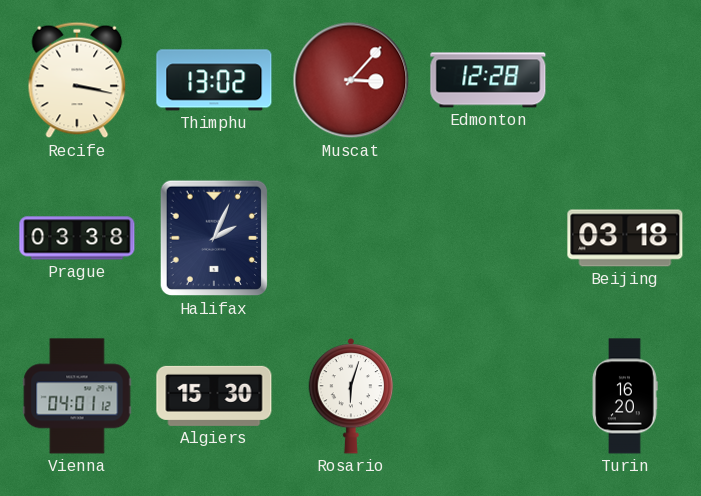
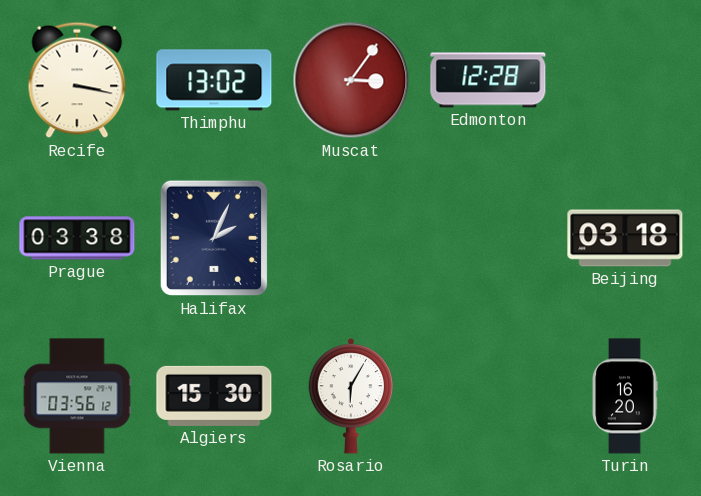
Muscat: 3:07 -> 3:06
Vienna: 04:01 -> 03:56
Rosario: 6:03 -> 6:05
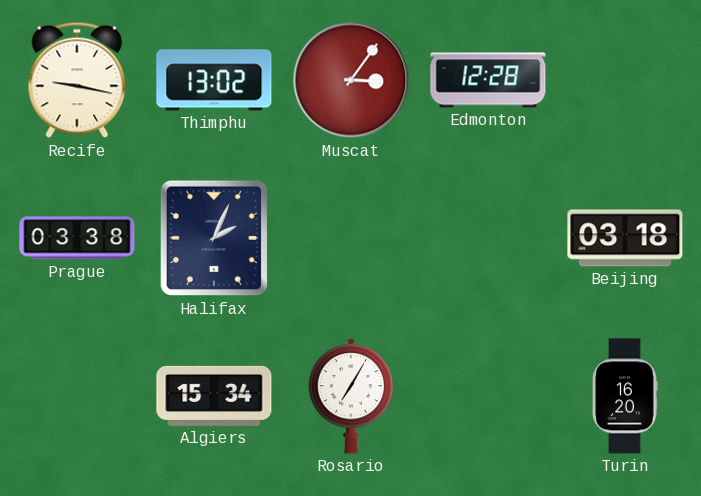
Recife: 3:17 -> 9:17
Vienna: 03:56 -> none
Algiers: 15:30 -> 15:34
Rosario: 6:05 -> 7:05
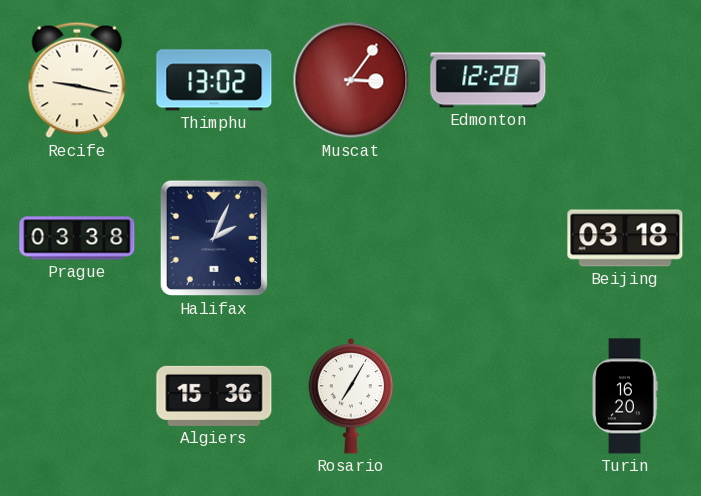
Algiers: 15:34 -> 15:36
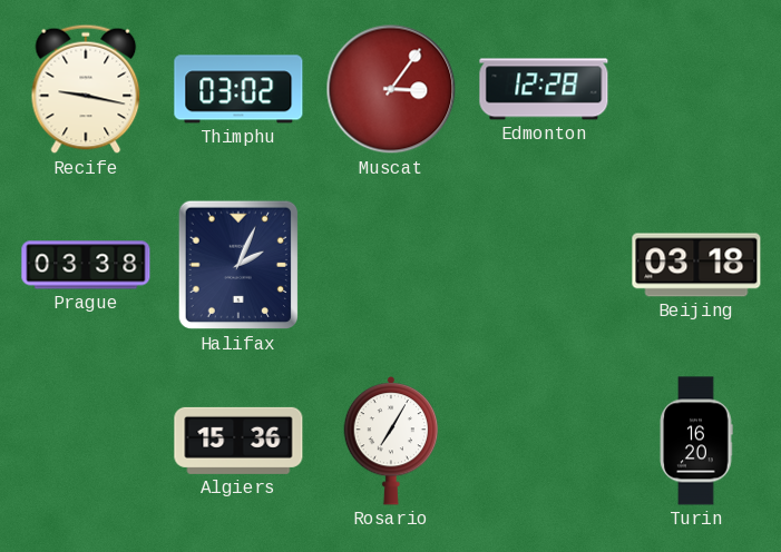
Thimphu: 13:02 -> 03:02
